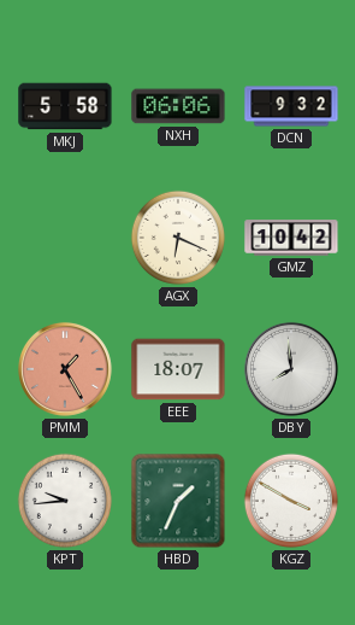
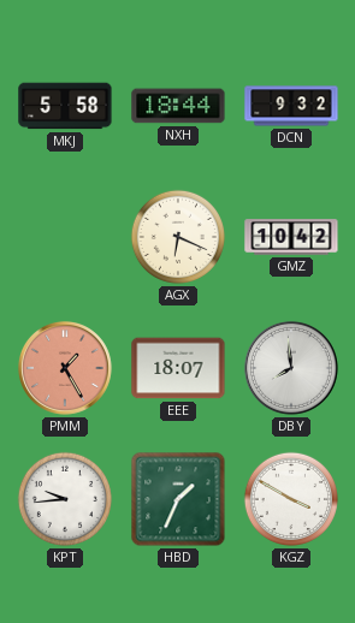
NXH: 06:06 -> 18:44
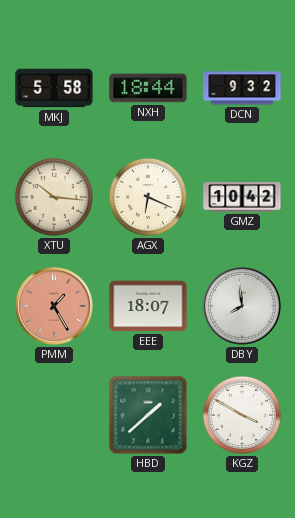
XTU: none -> 10:16
KPT: 9:44 -> none
HBD: 1:34 -> 1:38
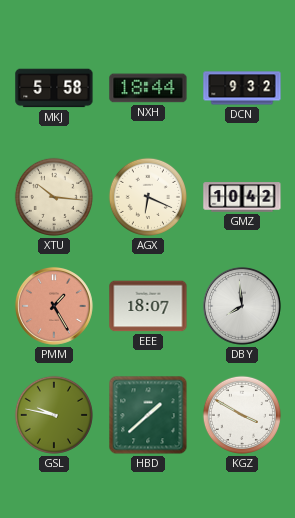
GSL: none -> 9:47
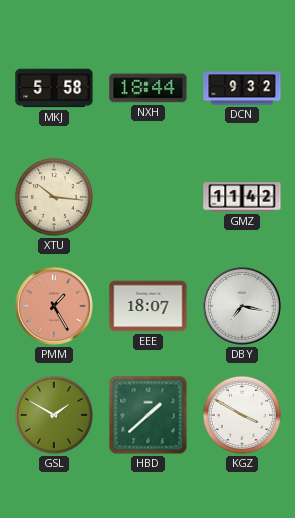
AGX: 6:19 -> none
GMZ: 10:42 -> 11:42
DBY: 7:59 -> 7:17
GSL: 9:47 -> 1:50
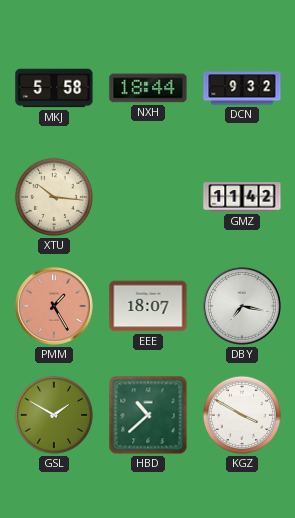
HBD: 1:38 -> 10:38
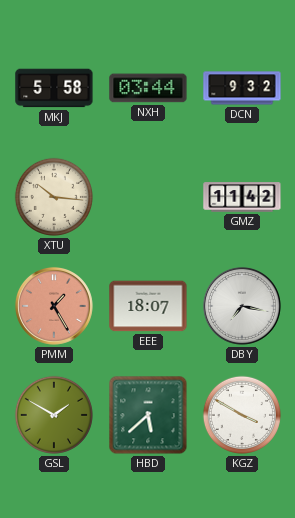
NXH: 18:44 -> 03:44
HBD: 10:38 -> 5:38
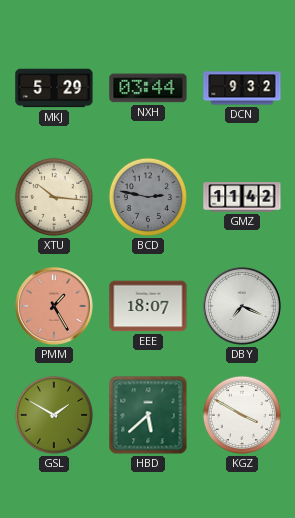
MKJ: 5:58 -> 5:29
BCD: none -> 2:47
DBY: 7:17 -> 7:19
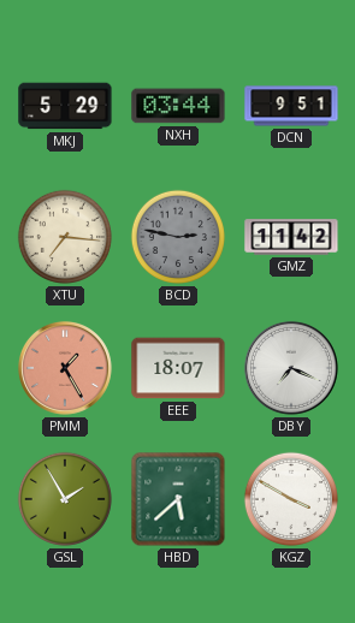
DCN: 9:32 -> 9:51
XTU: 10:16 -> 7:16
GSL: 1:50 -> 1:55
